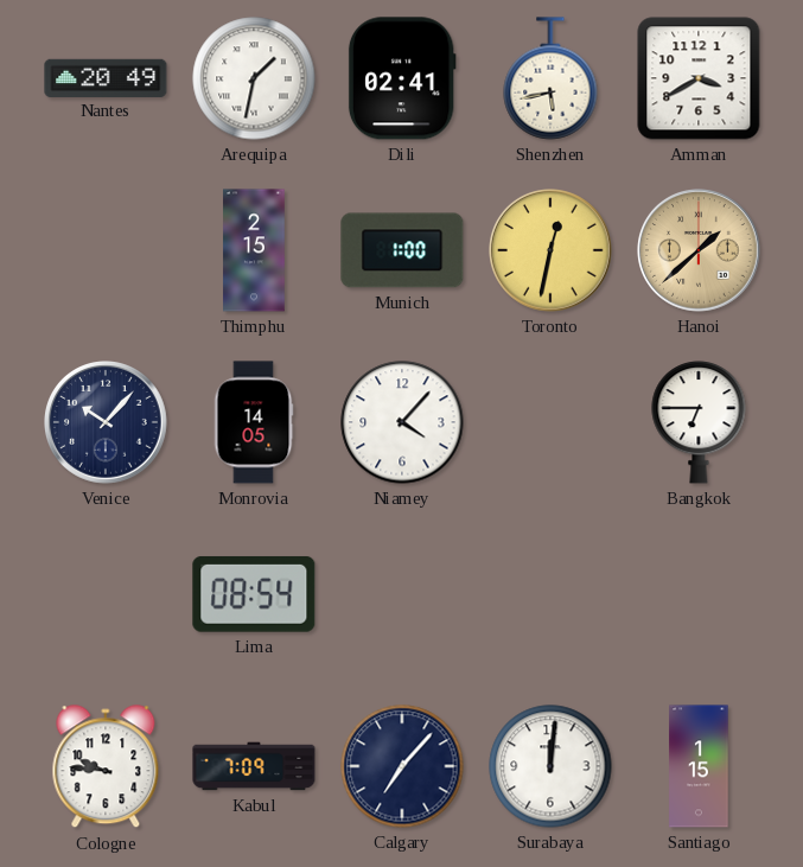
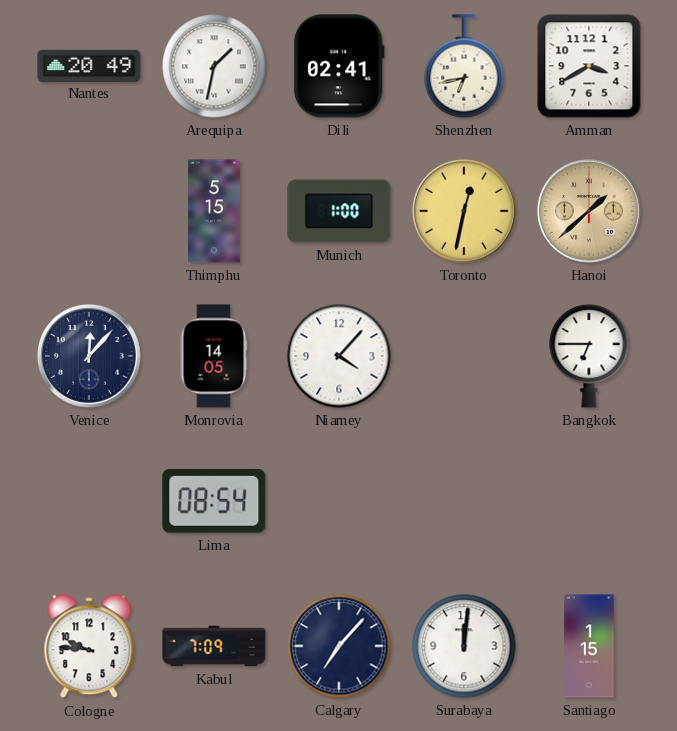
Shenzhen: 5:43 -> 6:43
Thimphu: 2:15 -> 5:15
Venice: 10:07 -> 12:07
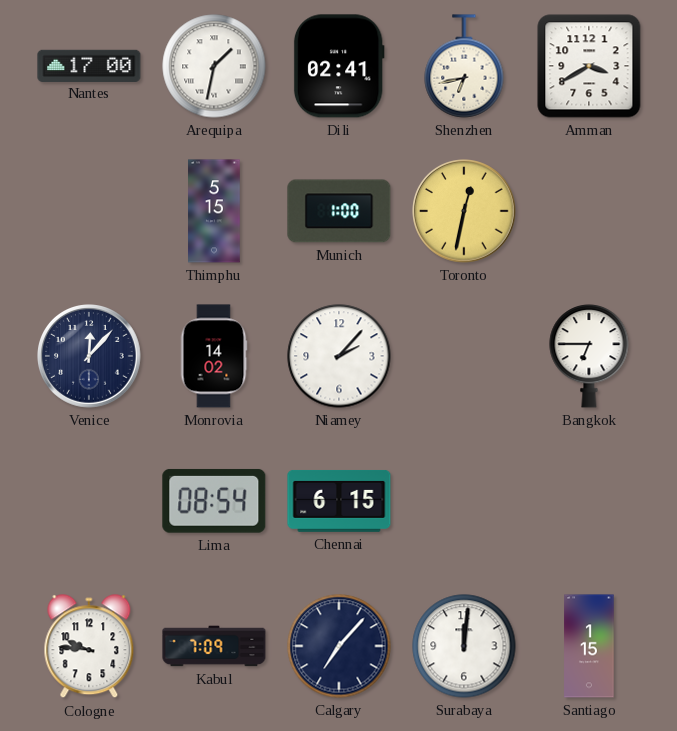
Nantes: 20:49 -> 17:00
Hanoi: 1:38 -> none
Monrovia: 14:05 -> 14:02
Niamey: 4:07 -> 2:07
Chennai: none -> 6:15
